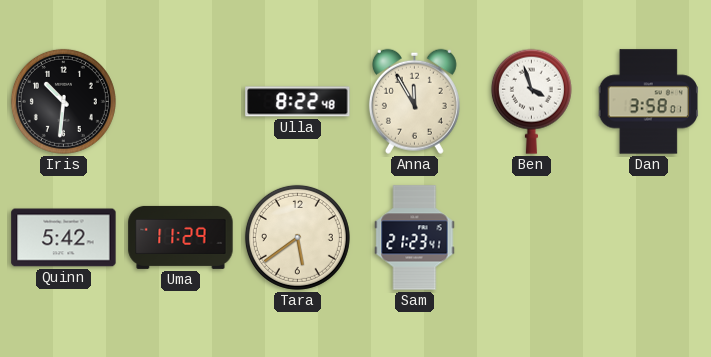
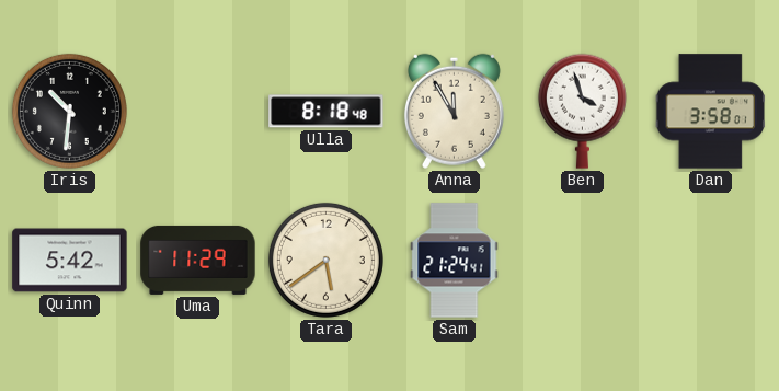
Ulla: 8:22 -> 8:18
Sam: 21:23 -> 21:24
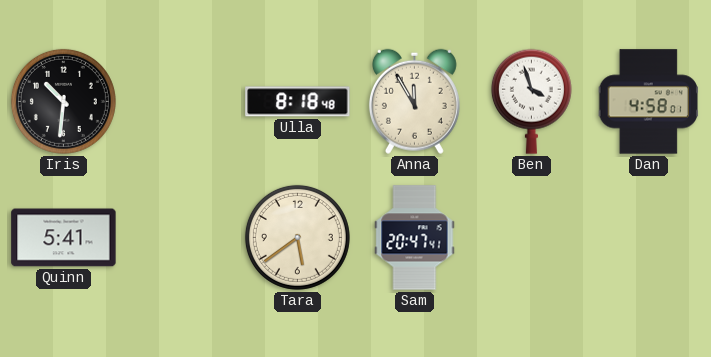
Dan: 3:58 -> 4:58
Quinn: 5:42 -> 5:41
Uma: 11:29 -> none
Sam: 21:24 -> 20:47
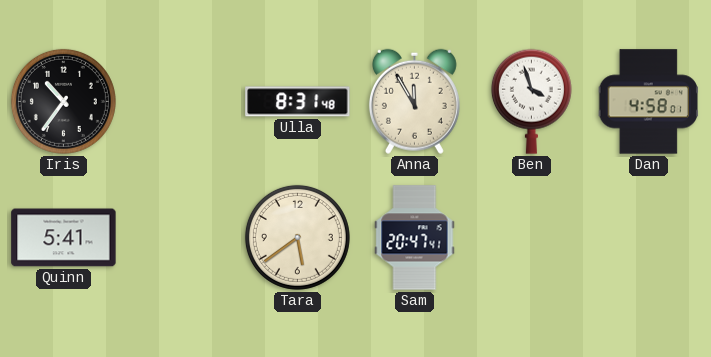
Iris: 10:31 -> 10:36
Ulla: 8:18 -> 8:31
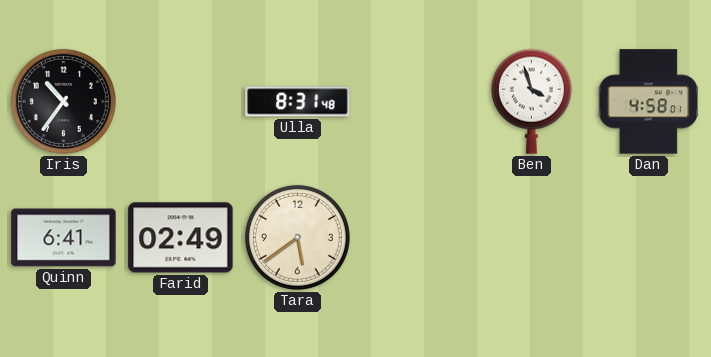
Anna: 11:55 -> none
Quinn: 5:41 -> 6:41
Farid: none -> 02:49
Sam: 20:47 -> none
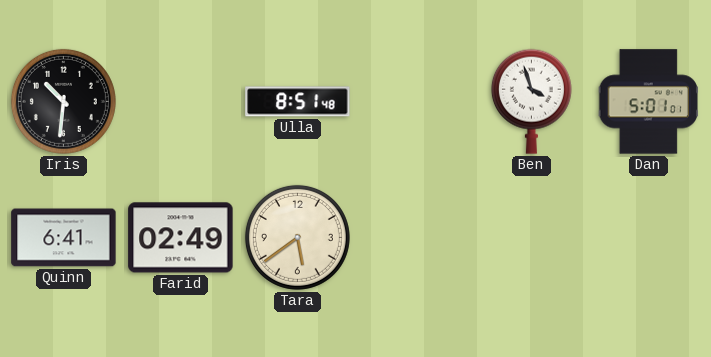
Iris: 10:36 -> 10:31
Ulla: 8:31 -> 8:51
Dan: 4:58 -> 5:01
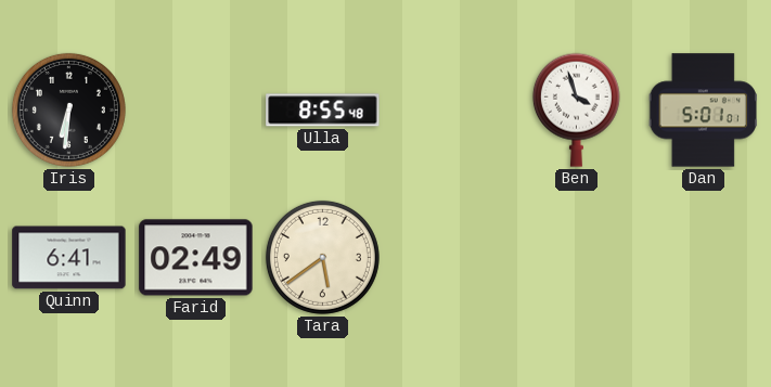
Iris: 10:31 -> 6:31
Ulla: 8:51 -> 8:55
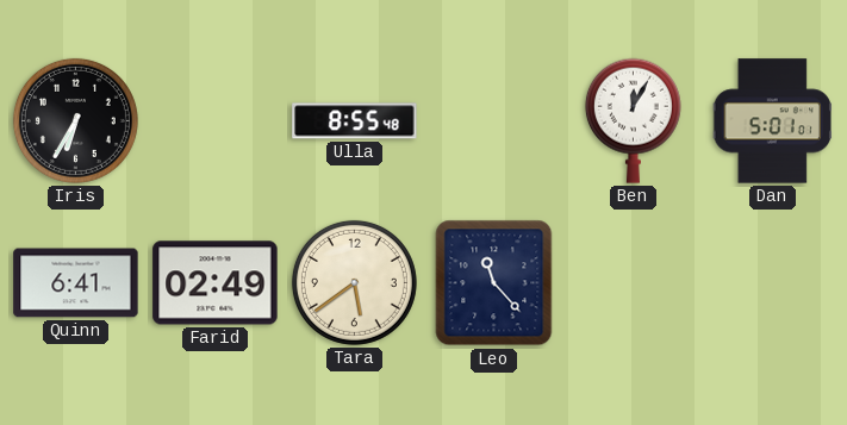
Iris: 6:31 -> 6:35
Ben: 3:57 -> 12:05
Leo: none -> 11:23
